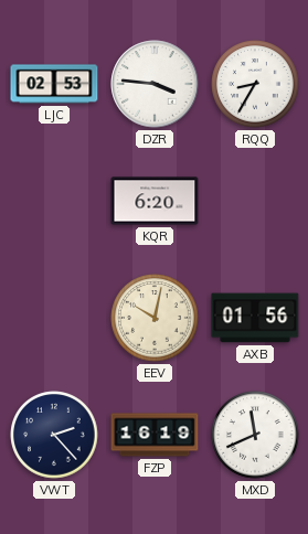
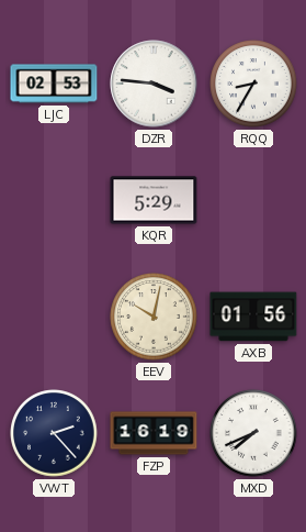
KQR: 6:20 -> 5:29
MXD: 11:41 -> 7:41
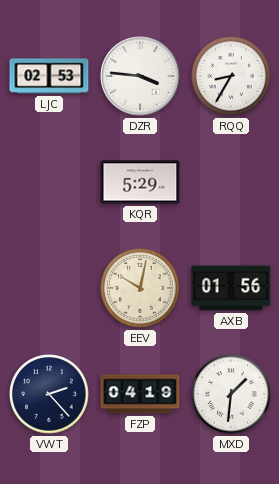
FZP: 16:19 -> 04:19
MXD: 7:41 -> 1:31
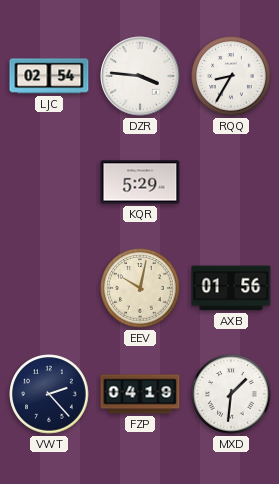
LJC: 02:53 -> 02:54
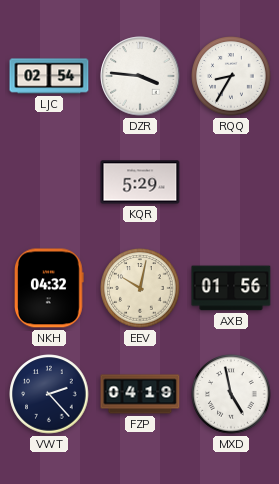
NKH: none -> 04:32
MXD: 1:31 -> 4:58
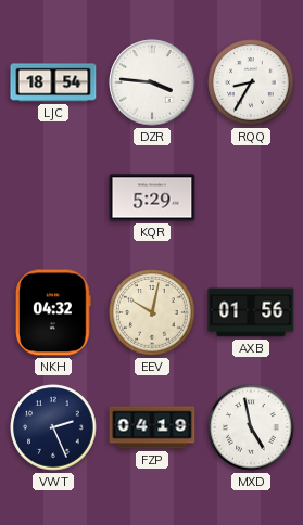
LJC: 02:54 -> 18:54
VWT: 2:23 -> 2:26
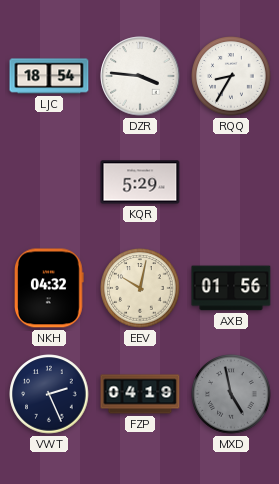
MXD dial: white -> grey
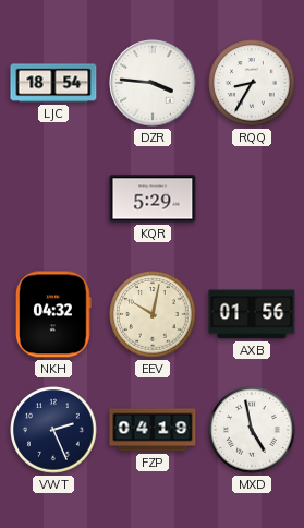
MXD dial: grey -> white
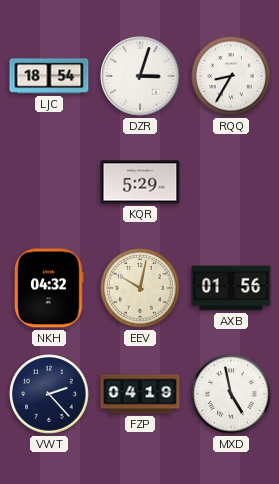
DZR: 3:46 -> 3:03
VWT: 2:26 -> 2:23
